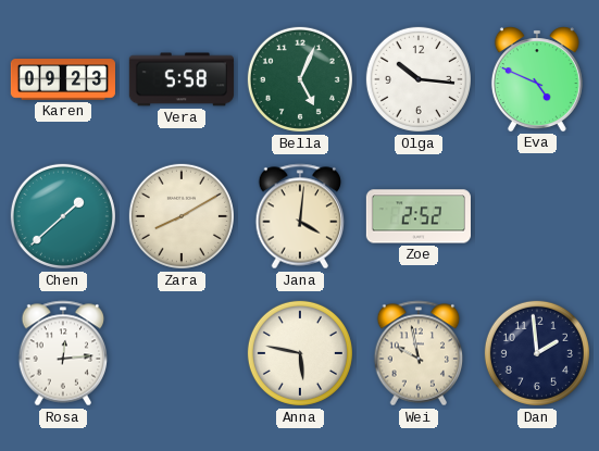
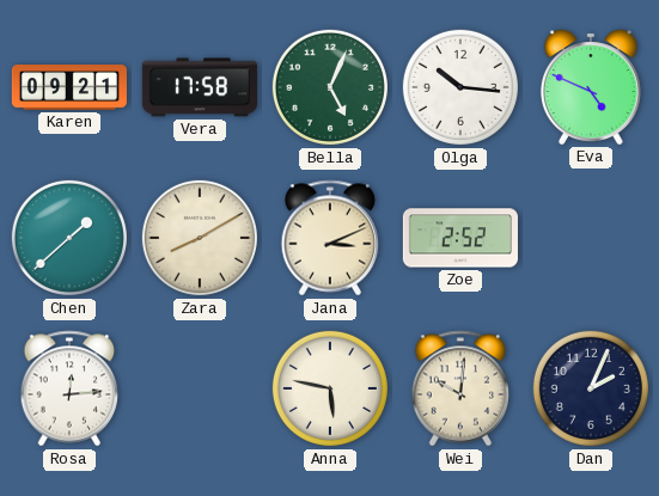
Karen: 09:23 -> 09:21
Vera: 5:58 -> 17:58
Jana: 4:01 -> 3:11
Wei: 9:58 -> 10:01
Dan: 1:59 -> 2:04
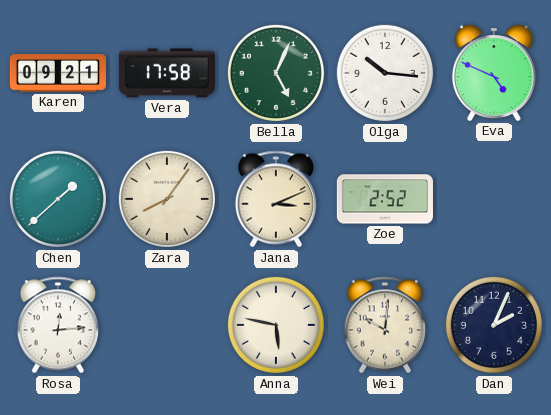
Zara: 8:10 -> 8:06
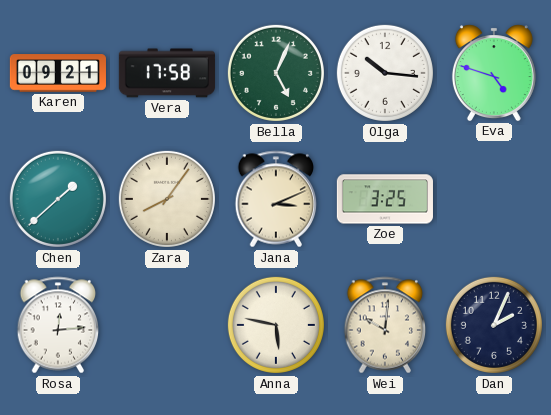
Eva: 4:49 -> 4:48
Zoe: 2:52 -> 3:25
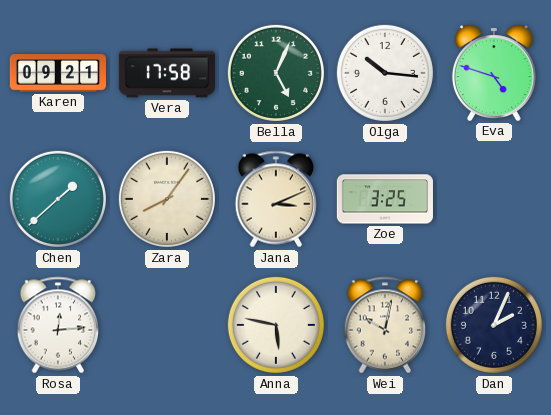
Wei: 10:01 -> 10:02
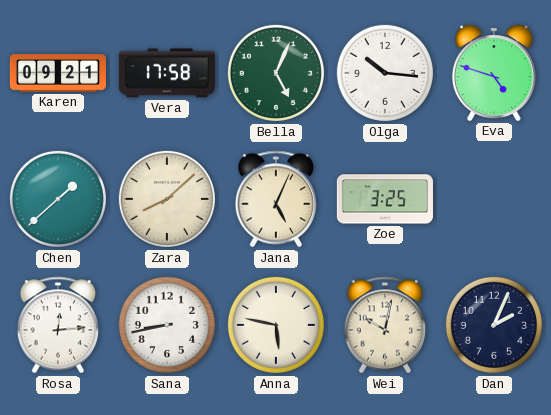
Zara: 8:06 -> 8:08
Jana: 3:11 -> 5:04
Sana: none -> 8:43
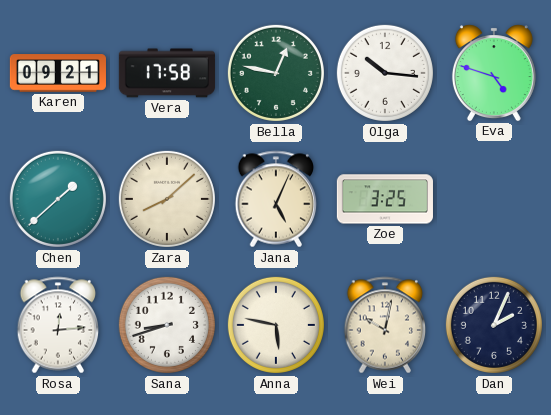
Bella: 5:04 -> 12:47
Sana: 8:43 -> 8:42
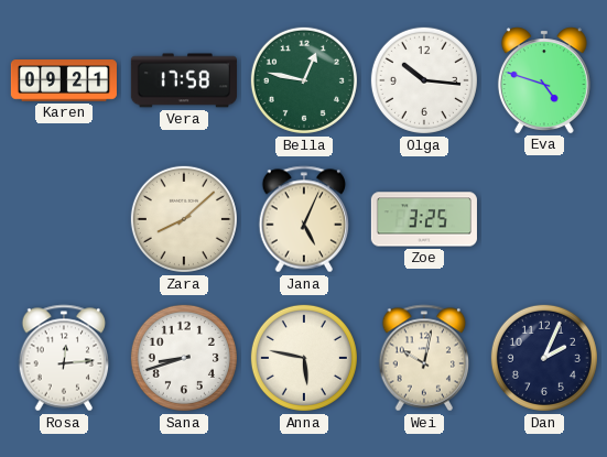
Chen: 1:38 -> none
